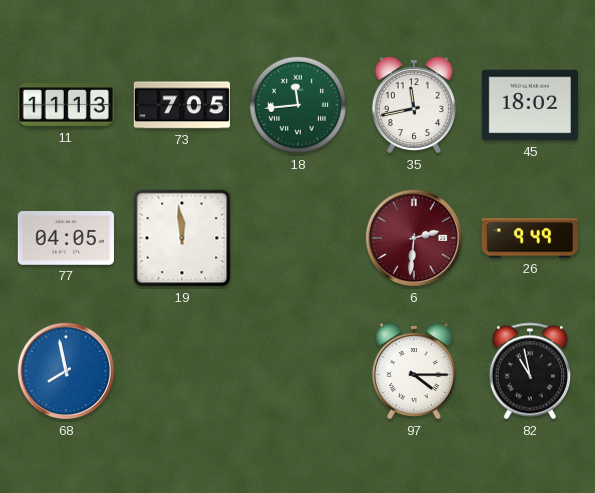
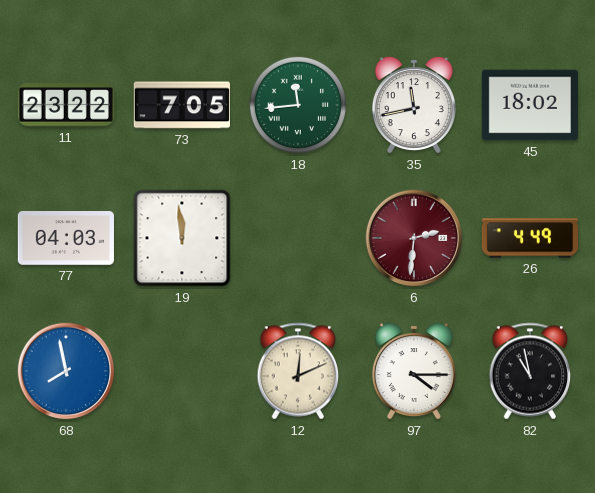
11: 11:13 -> 23:22
77: 04:05 -> 04:03
26: 9:49 -> 4:49
12: none -> 12:11
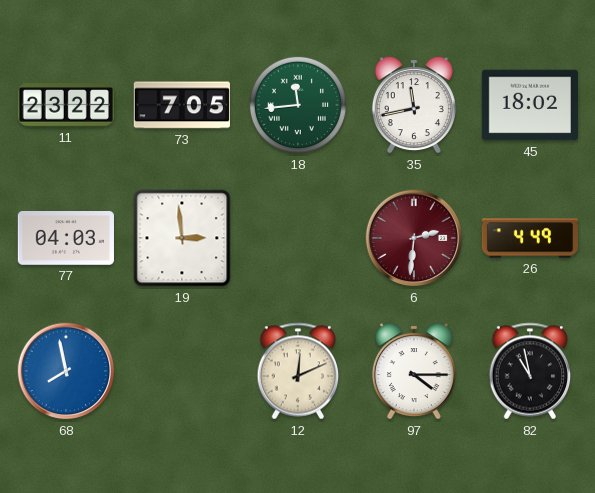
19: 11:59 -> 2:59
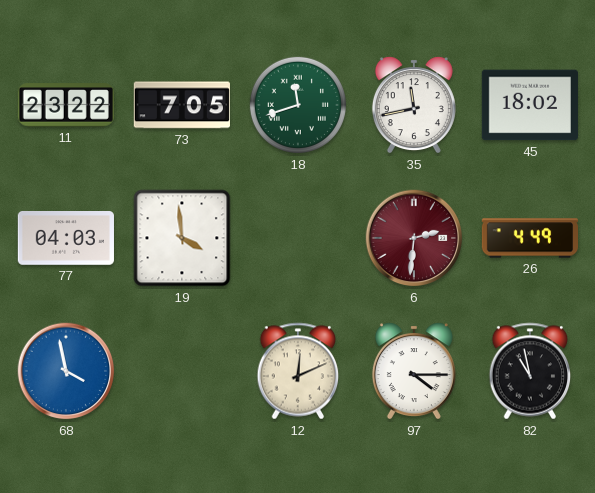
18: 11:44 -> 11:42
19: 2:59 -> 3:59
68: 7:58 -> 3:58
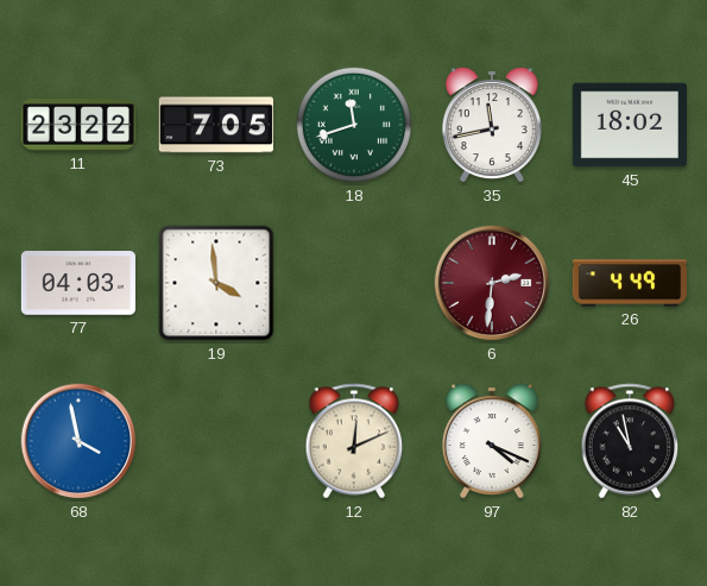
97: 4:15 -> 4:19
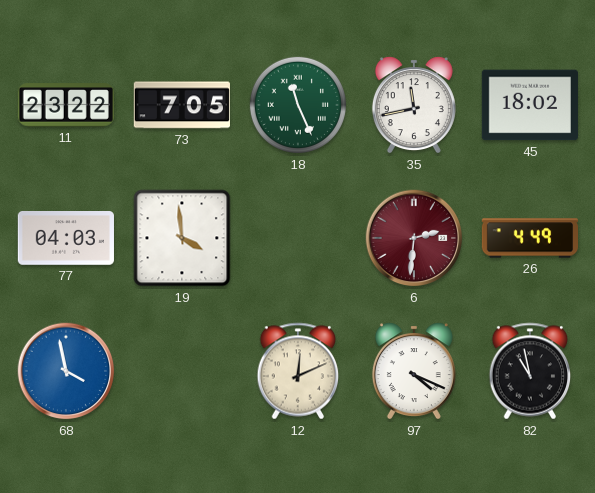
18: 11:42 -> 11:26
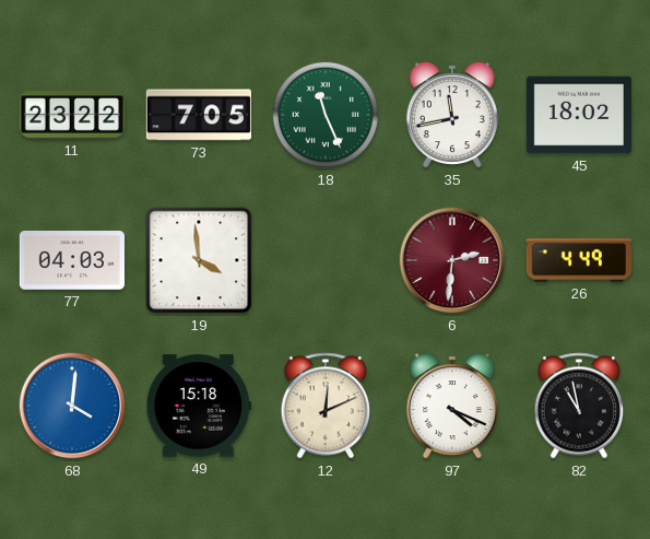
68: 3:58 -> 4:01
49: none -> 15:18
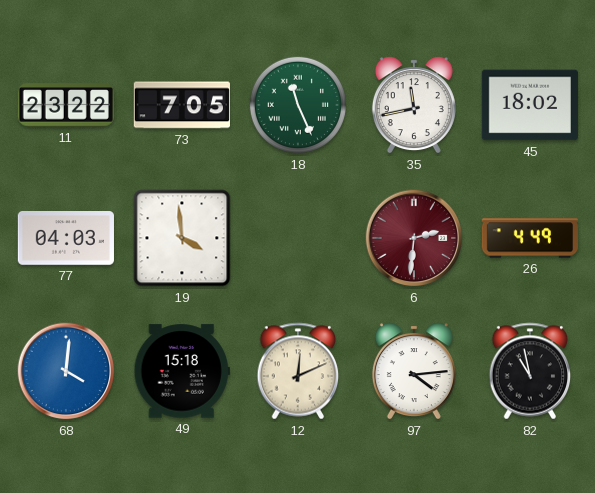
97: 4:19 -> 4:14
